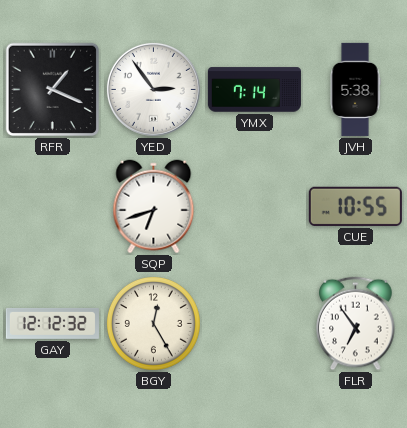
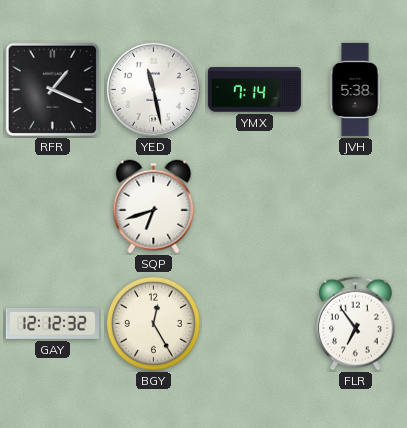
YED: 2:54 -> 11:28
CUE: 10:55 -> none
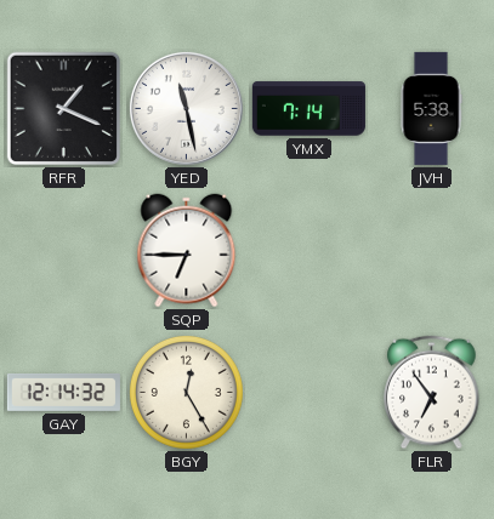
SQP: 6:42 -> 6:45
GAY: 12:12 -> 12:14
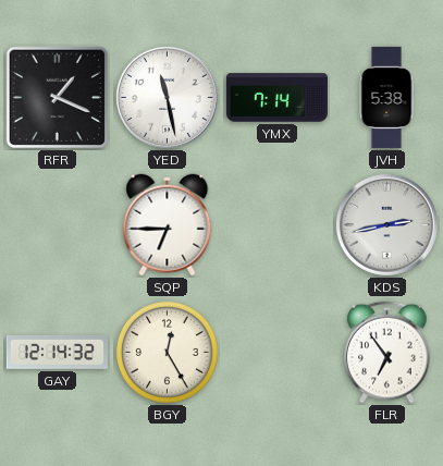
KDS: none -> 2:43
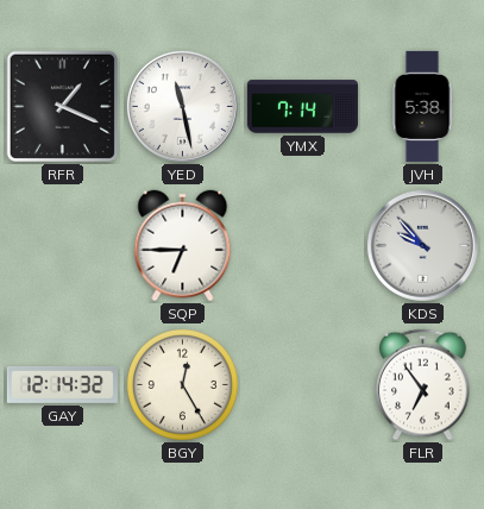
KDS: 2:43 -> 9:53
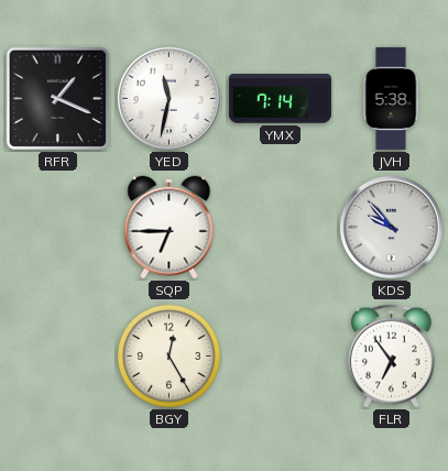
YED: 11:28 -> 11:32
GAY: 12:14 -> none
